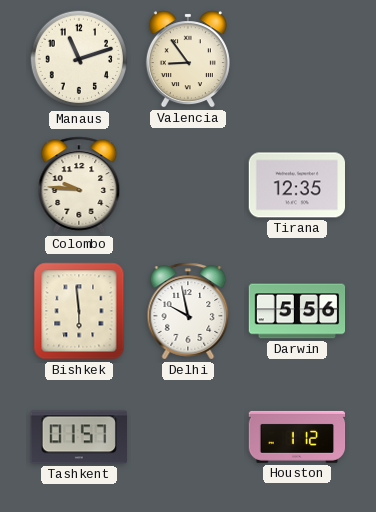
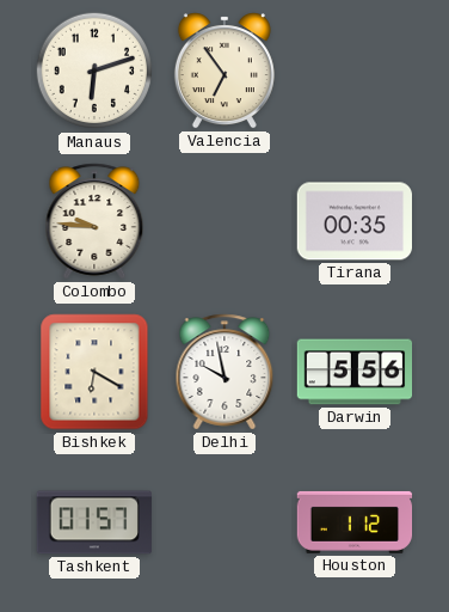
Manaus: 11:12 -> 6:12
Valencia: 8:54 -> 6:54
Tirana: 12:35 -> 00:35
Bishkek: 5:59 -> 6:20
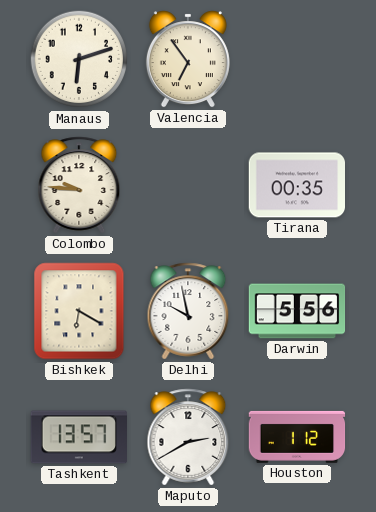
Tashkent: 01:57 -> 13:57
Maputo: none -> 2:40
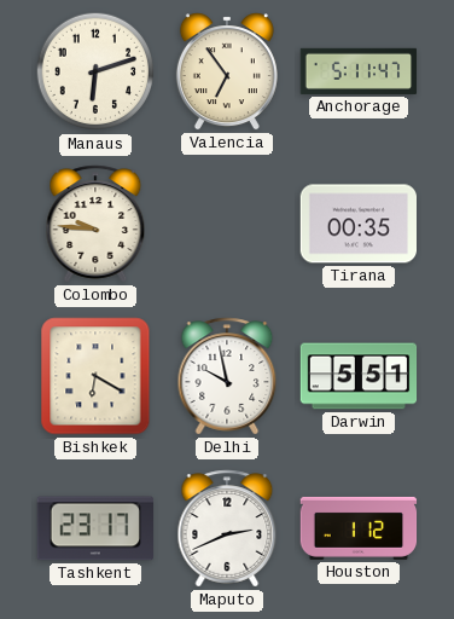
Anchorage: none -> 5:11
Darwin: 5:56 -> 5:51
Tashkent: 13:57 -> 23:17
Maputo: 2:40 -> 2:41
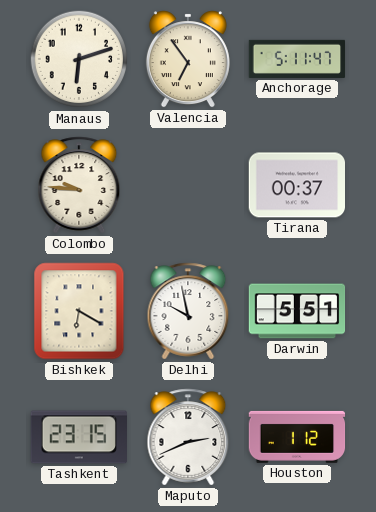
Tirana: 00:35 -> 00:37
Tashkent: 23:17 -> 23:15
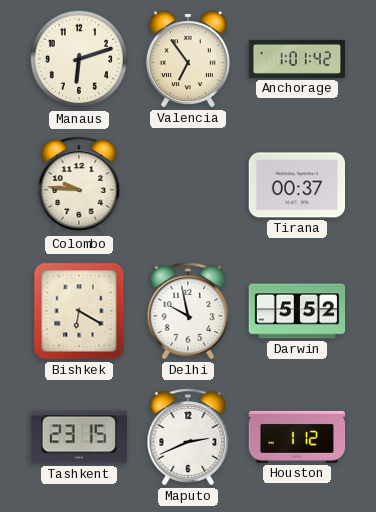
Anchorage: 5:11 -> 1:01
Darwin: 5:51 -> 5:52
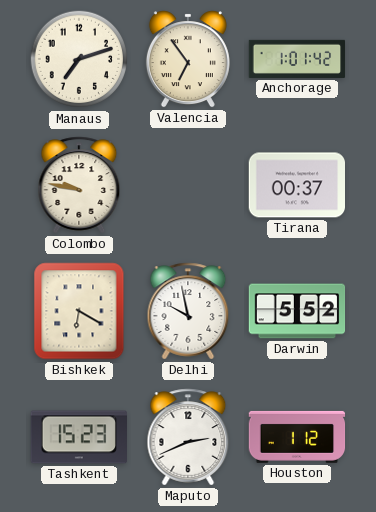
Manaus: 6:12 -> 7:12
Colombo: 9:46 -> 9:47
Tashkent: 23:15 -> 15:23
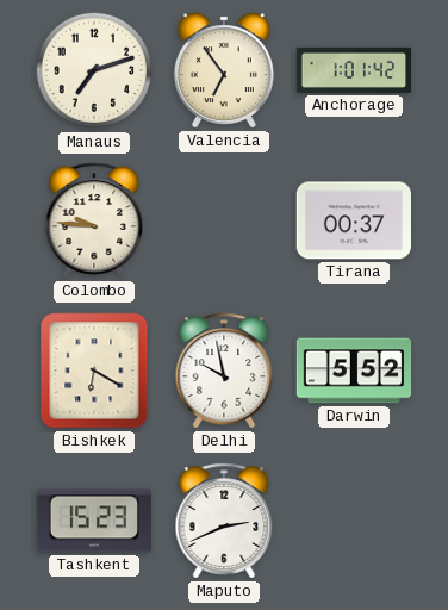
Colombo: 9:47 -> 9:46
Houston: 1:12 -> none
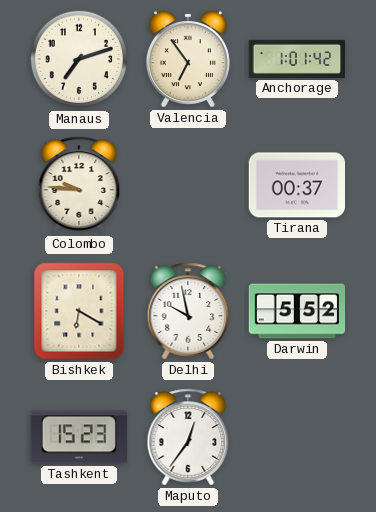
Maputo: 2:41 -> 12:36
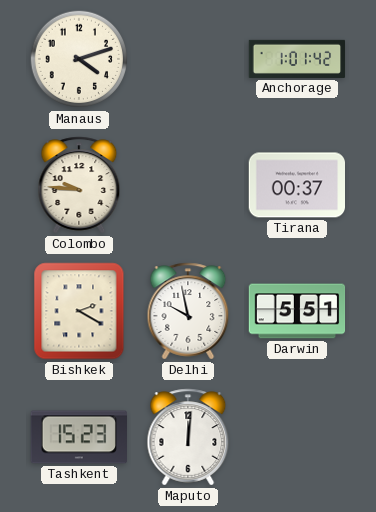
Manaus: 7:12 -> 4:12
Valencia: 6:54 -> none
Bishkek: 6:20 -> 2:20
Darwin: 5:52 -> 5:51
Maputo: 12:36 -> 12:01
